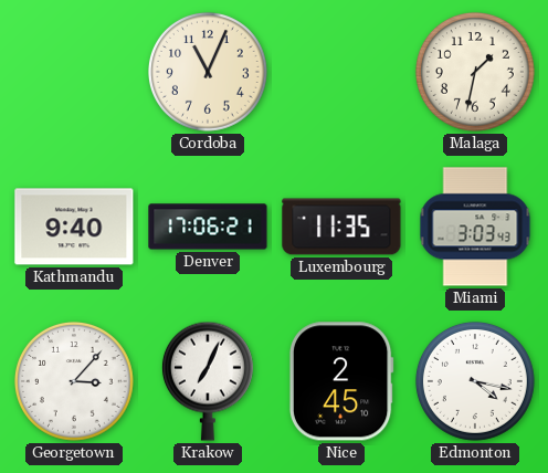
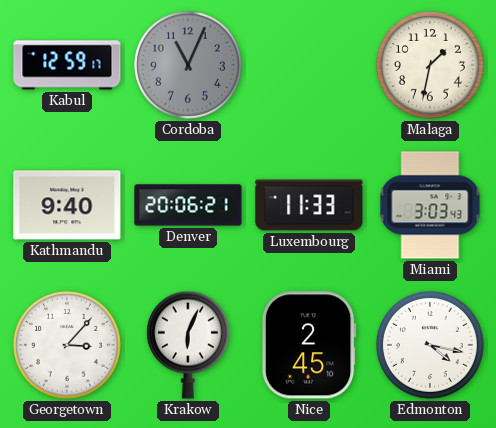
Kabul: none -> 12:59
Cordoba dial: cream -> grey
Denver: 17:06 -> 20:06
Luxembourg: 11:35 -> 11:33
Krakow: 7:04 -> 6:04
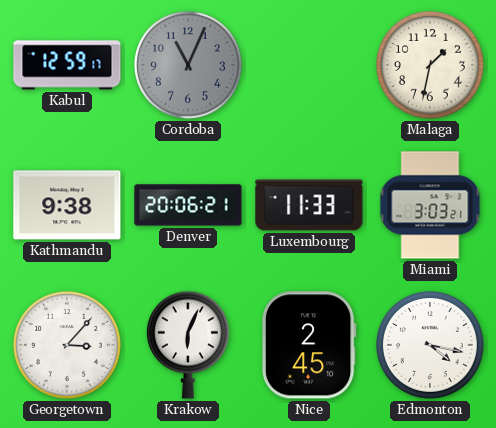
Kathmandu: 9:40 -> 9:38
Miami: 3:03:43 -> 3:03:21
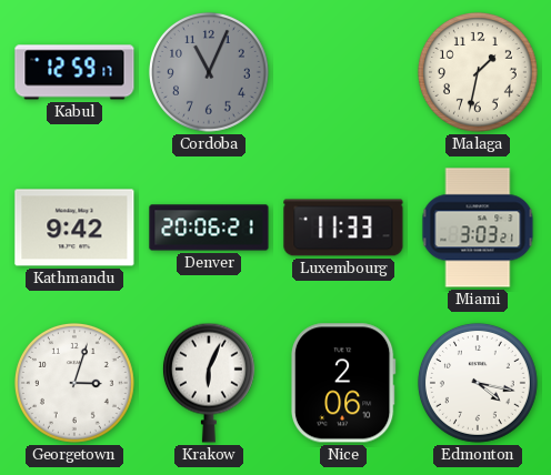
Kathmandu: 9:38 -> 9:42
Georgetown: 3:07 -> 3:03
Nice: 2:45 -> 2:06
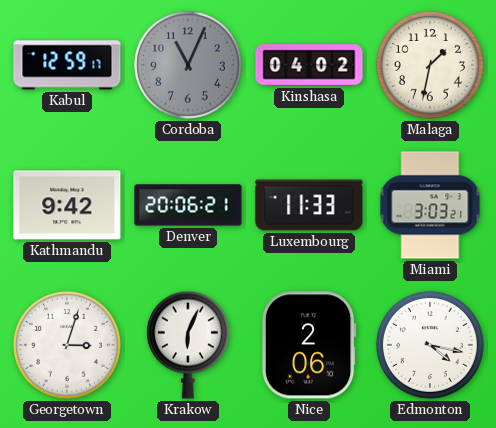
Kinshasa: none -> 04:02
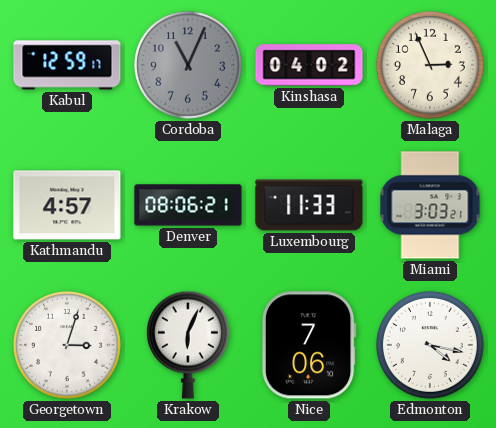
Malaga: 1:32 -> 2:56
Kathmandu: 9:42 -> 4:57
Denver: 20:06 -> 08:06
Nice: 2:06 -> 7:06
